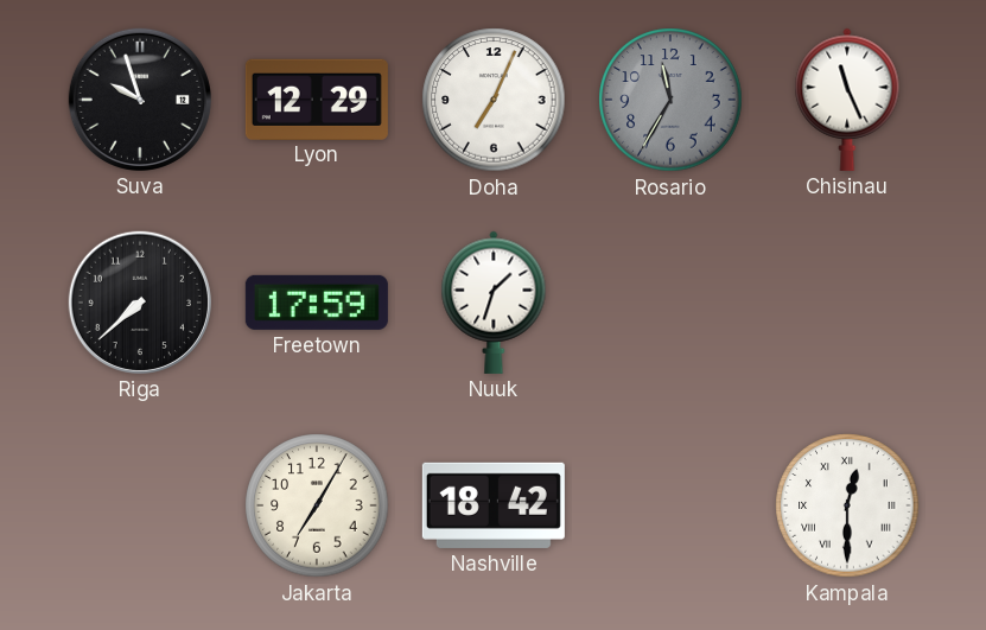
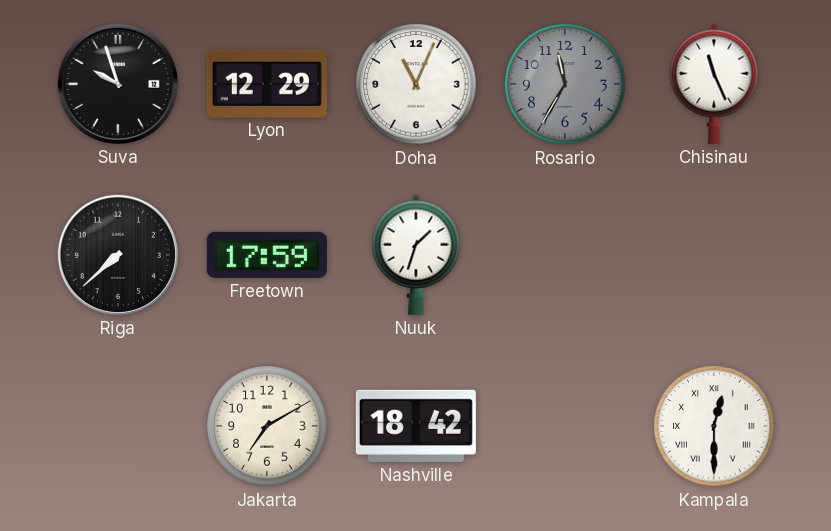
Doha: 7:04 -> 11:04
Jakarta: 7:05 -> 7:10
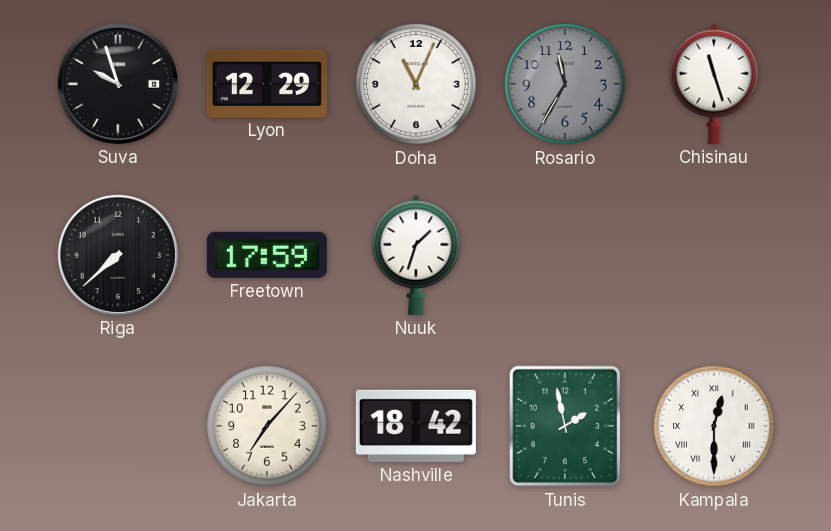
Chisinau: 11:26 -> 11:27
Jakarta: 7:10 -> 7:07
Tunis: none -> 1:58
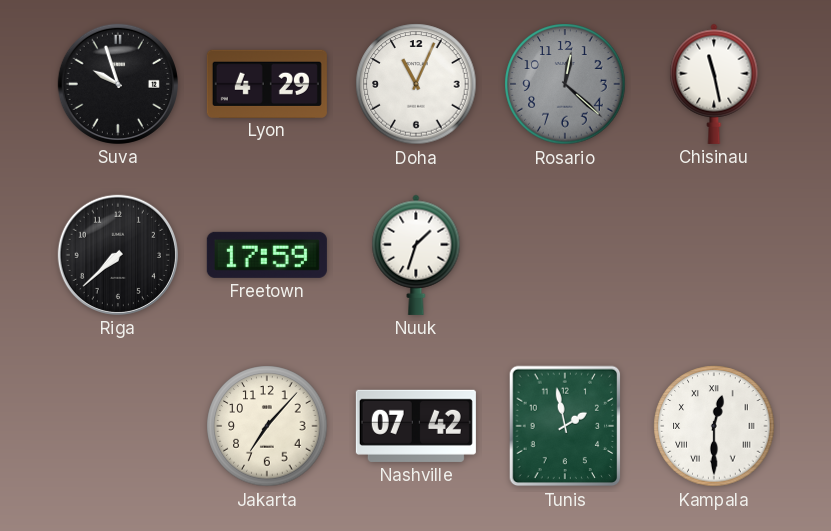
Lyon: 12:29 -> 4:29
Rosario: 11:35 -> 12:22
Chisinau: 11:27 -> 11:28
Nashville: 18:42 -> 07:42
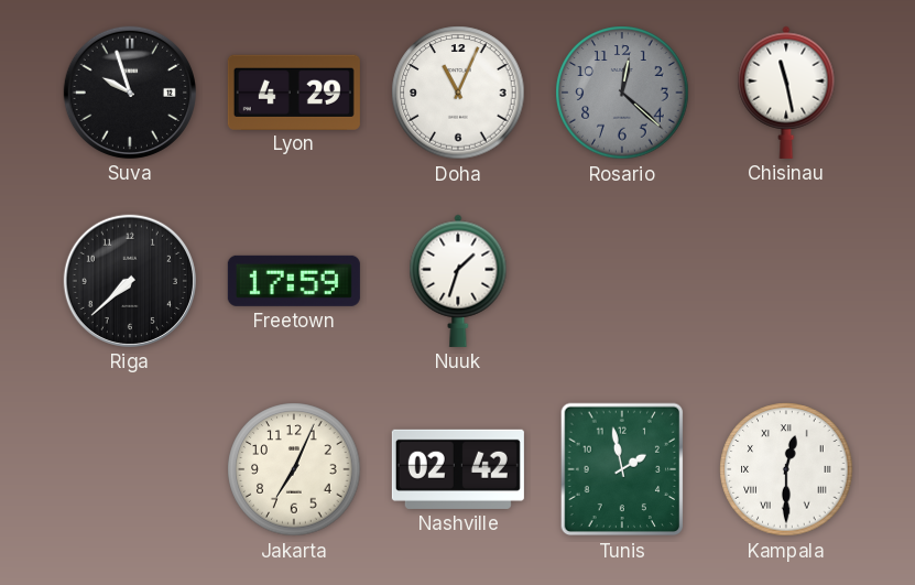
Jakarta: 7:07 -> 7:04
Nashville: 07:42 -> 02:42
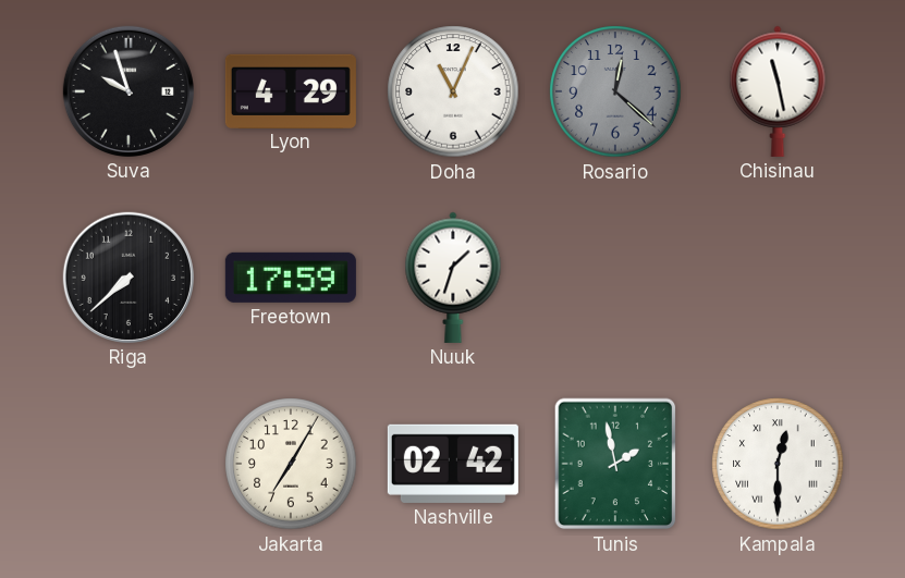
Jakarta: 7:04 -> 7:05
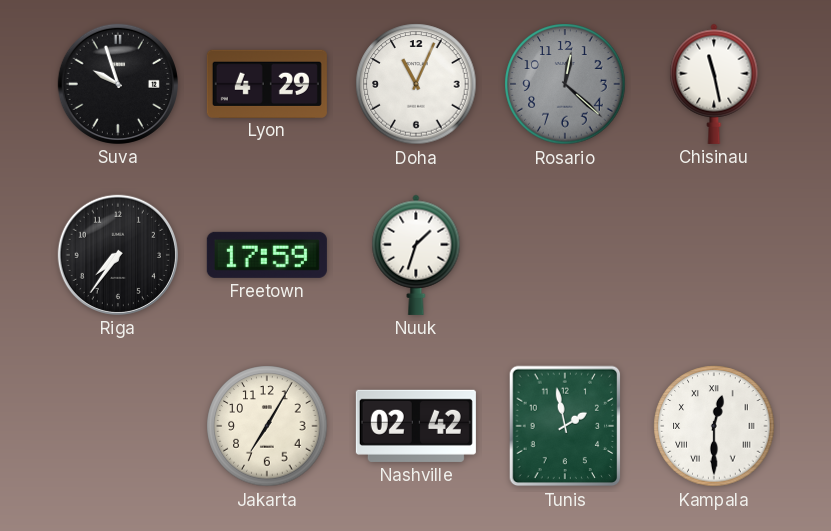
Riga: 7:38 -> 7:36
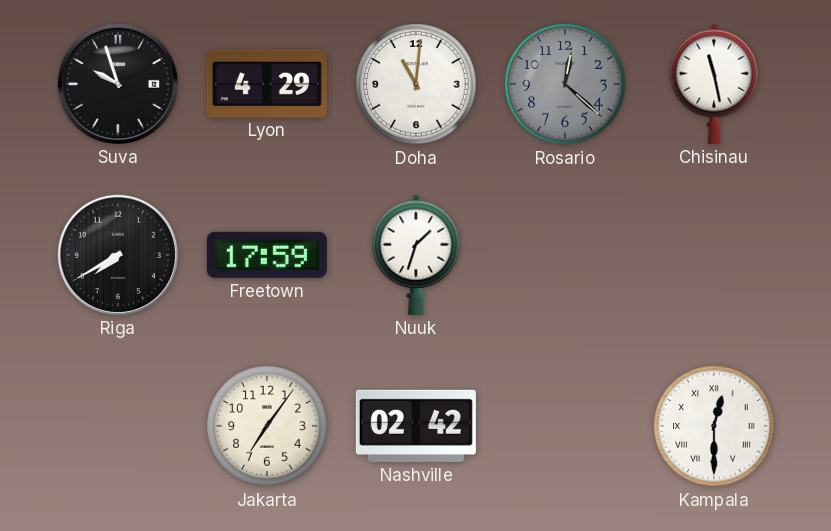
Doha: 11:04 -> 11:01
Riga: 7:36 -> 7:40
Jakarta: 7:05 -> 7:06
Tunis: 1:58 -> none
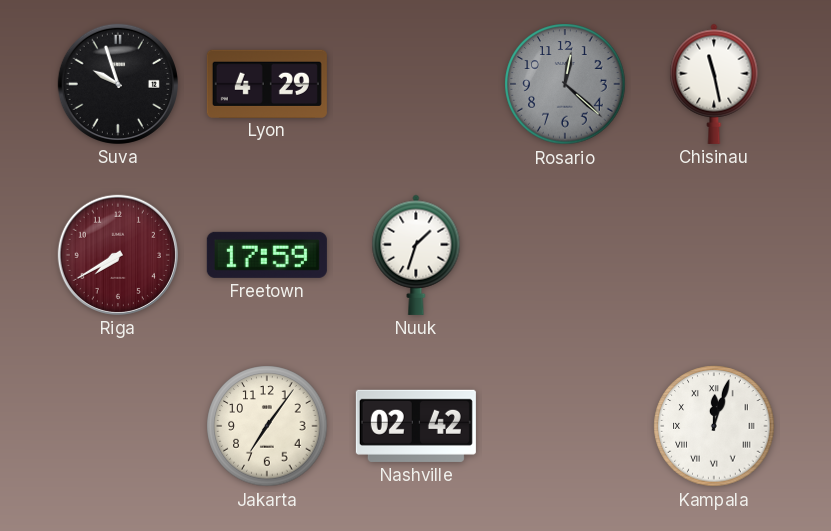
Doha: 11:01 -> none
Riga dial: black -> burgundy
Kampala: 12:30 -> 12:03
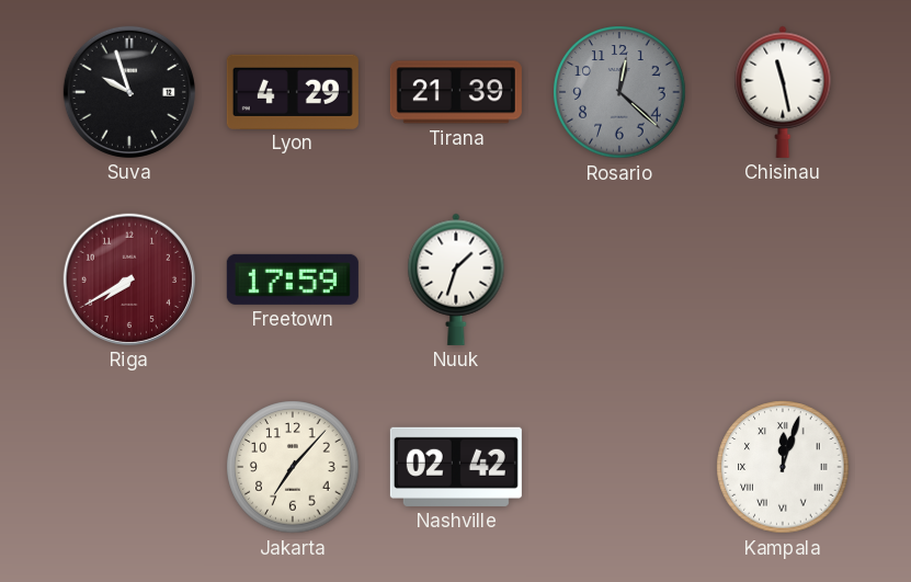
Tirana: none -> 21:39
Jakarta: 7:06 -> 7:07
